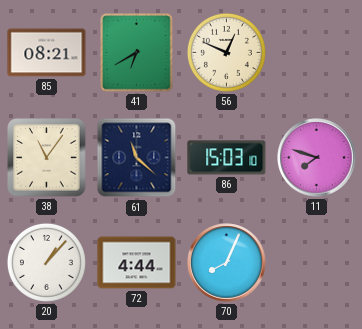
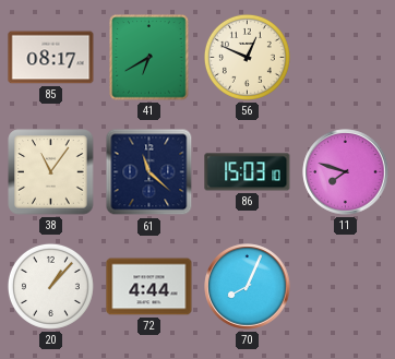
85: 08:21 -> 08:17
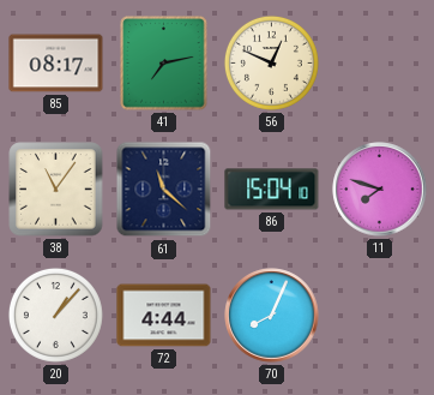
41: 6:40 -> 7:13
86: 15:03 -> 15:04
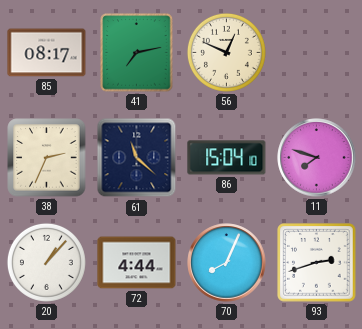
38: 11:06 -> 2:34
93: none -> 2:42
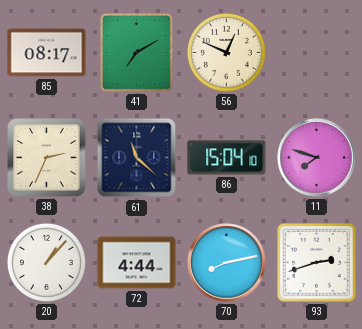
41: 7:13 -> 7:10
70: 8:04 -> 8:13
